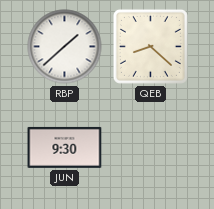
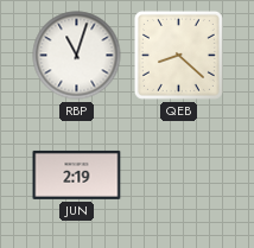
RBP: 1:38 -> 11:03
JUN: 9:30 -> 2:19
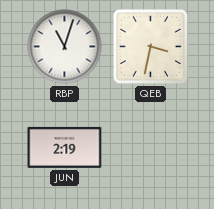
QEB: 8:22 -> 3:32
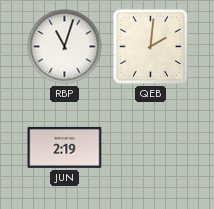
QEB: 3:32 -> 2:01
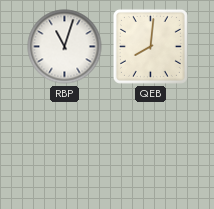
QEB: 2:01 -> 8:01
JUN: 2:19 -> none
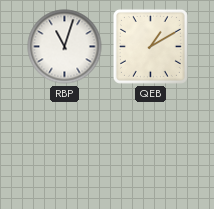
QEB: 8:01 -> 1:10
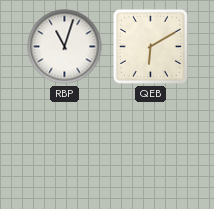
QEB: 1:10 -> 6:10
